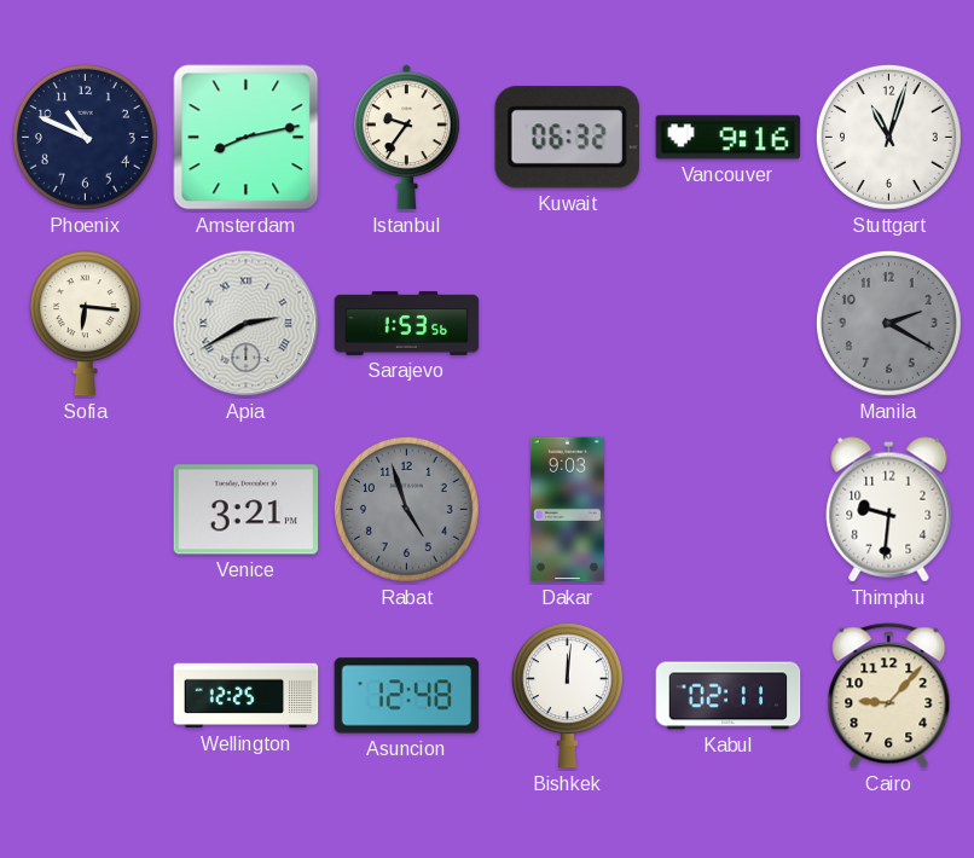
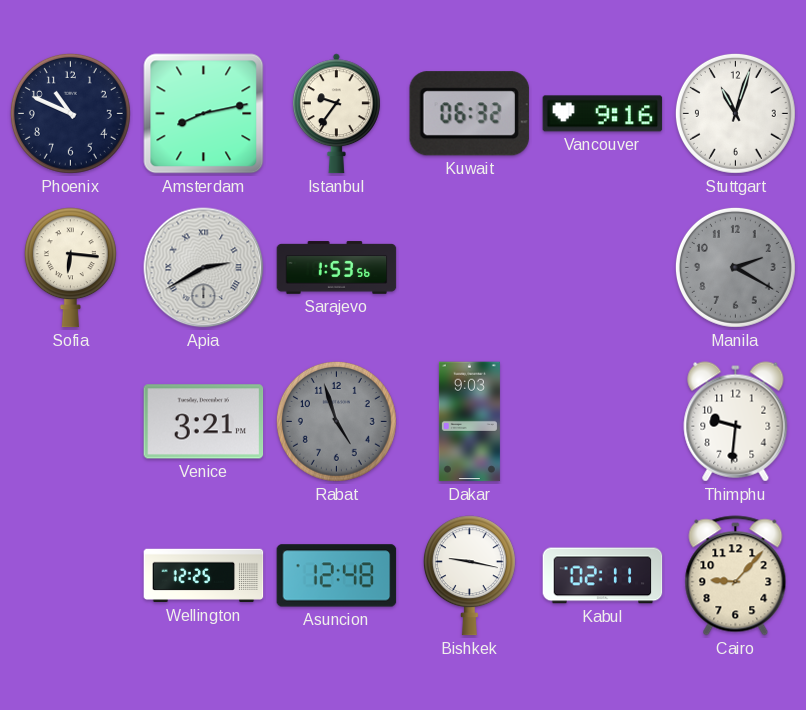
Bishkek: 12:01 -> 9:17
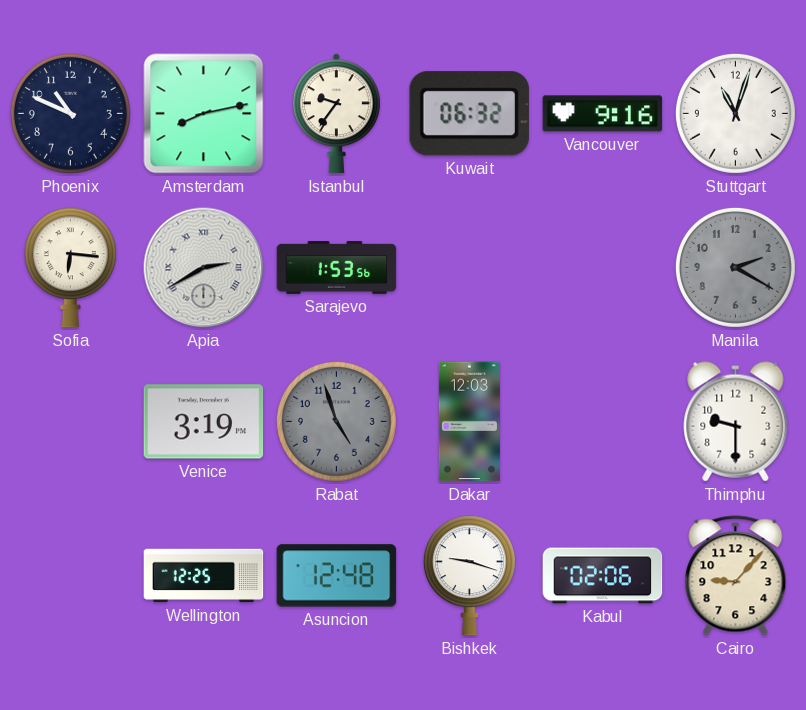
Venice: 3:21 -> 3:19
Dakar: 9:03 -> 12:03
Thimphu: 9:31 -> 9:30
Bishkek: 9:17 -> 9:18
Kabul: 02:11 -> 02:06
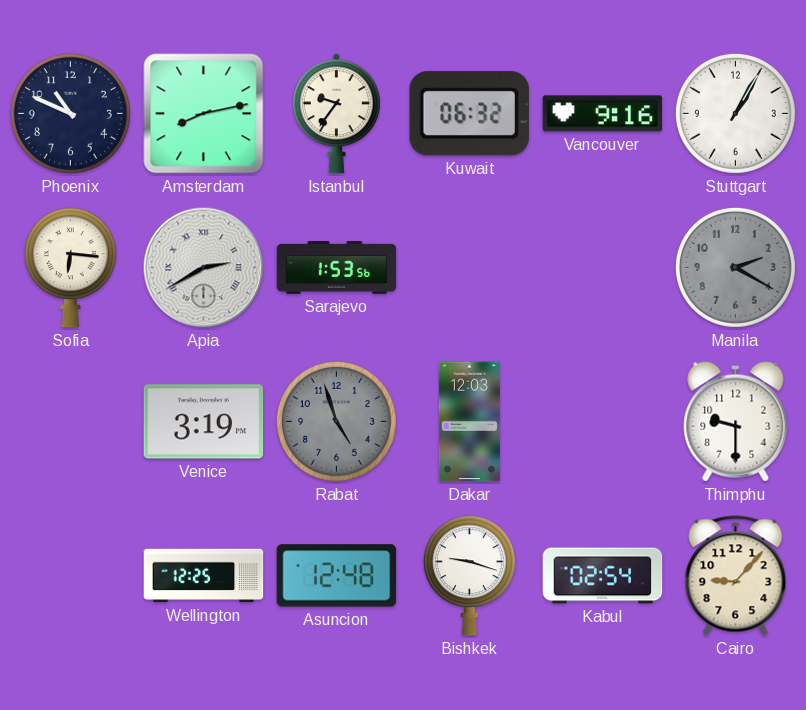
Stuttgart: 11:03 -> 1:05
Kabul: 02:06 -> 02:54
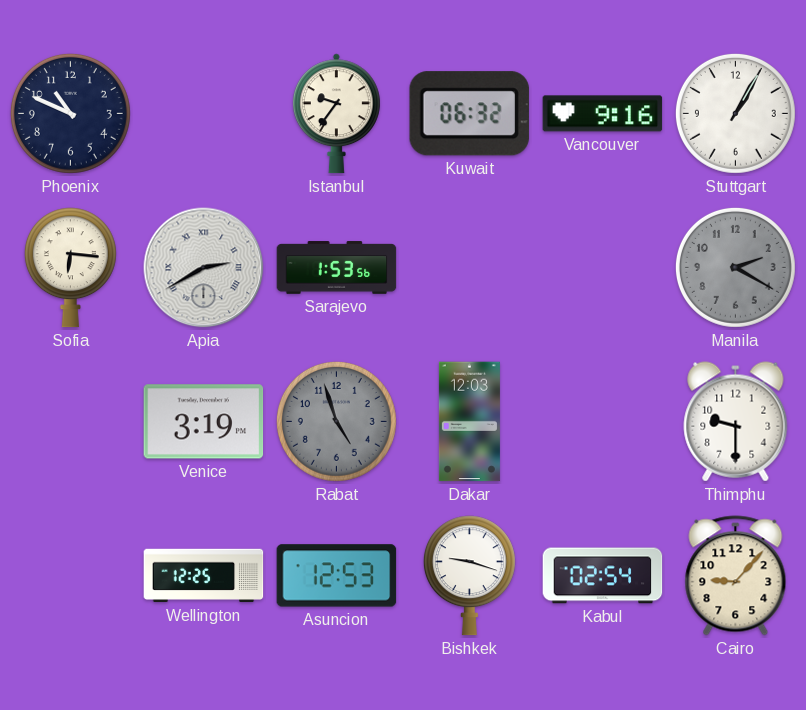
Amsterdam: 8:13 -> none
Asuncion: 12:48 -> 12:53
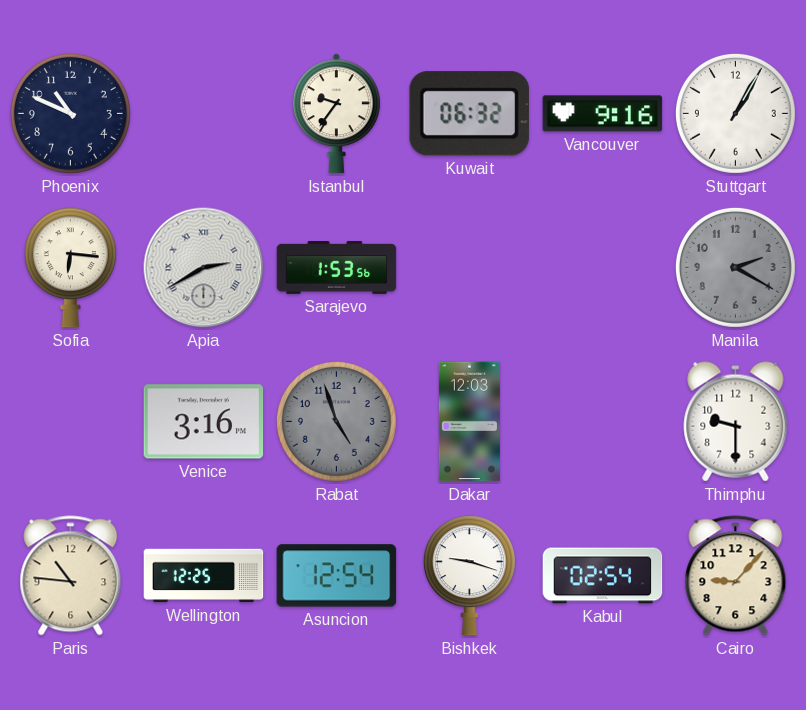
Venice: 3:19 -> 3:16
Paris: none -> 10:46
Asuncion: 12:53 -> 12:54
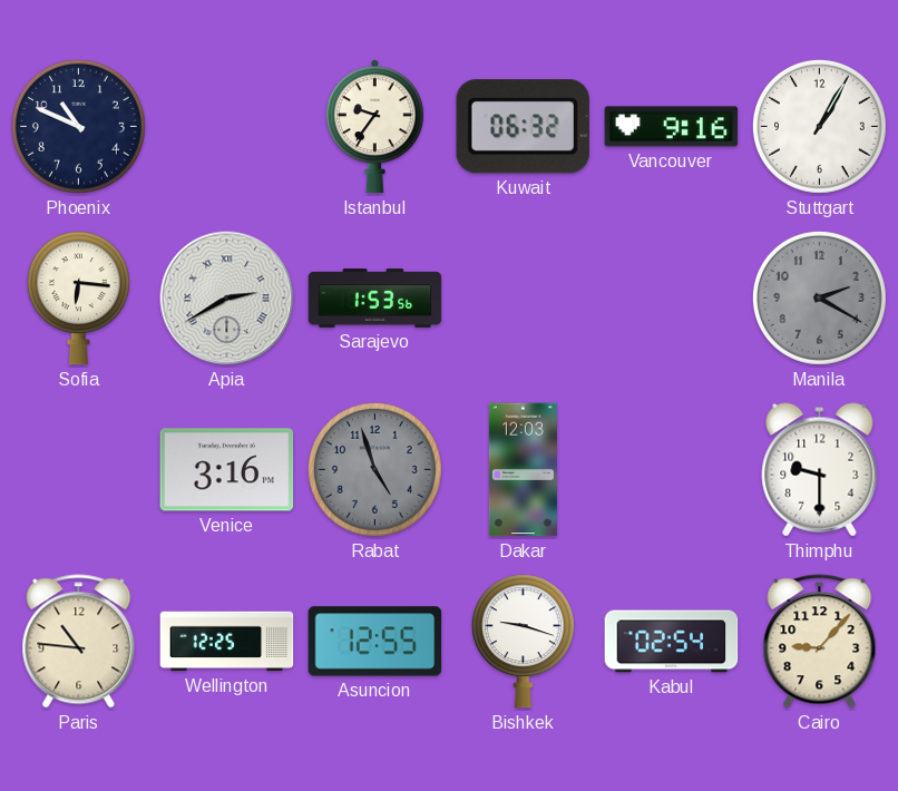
Asuncion: 12:54 -> 12:55
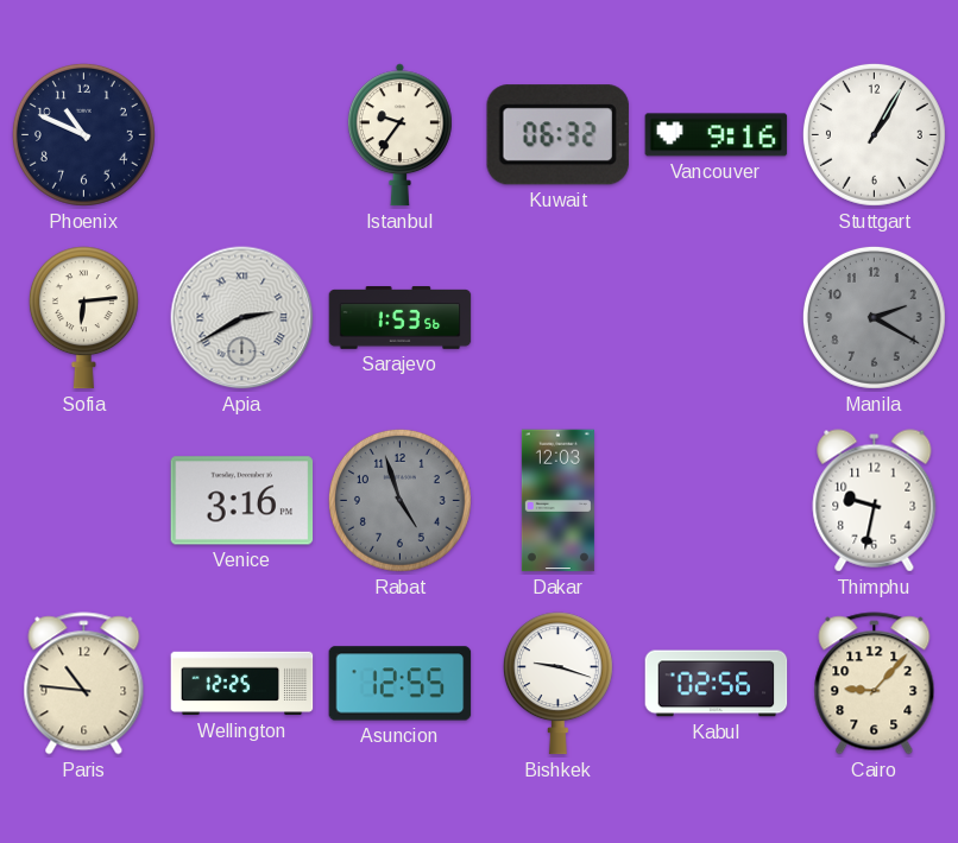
Sofia: 6:16 -> 6:14
Thimphu: 9:30 -> 9:32
Kabul: 02:54 -> 02:56
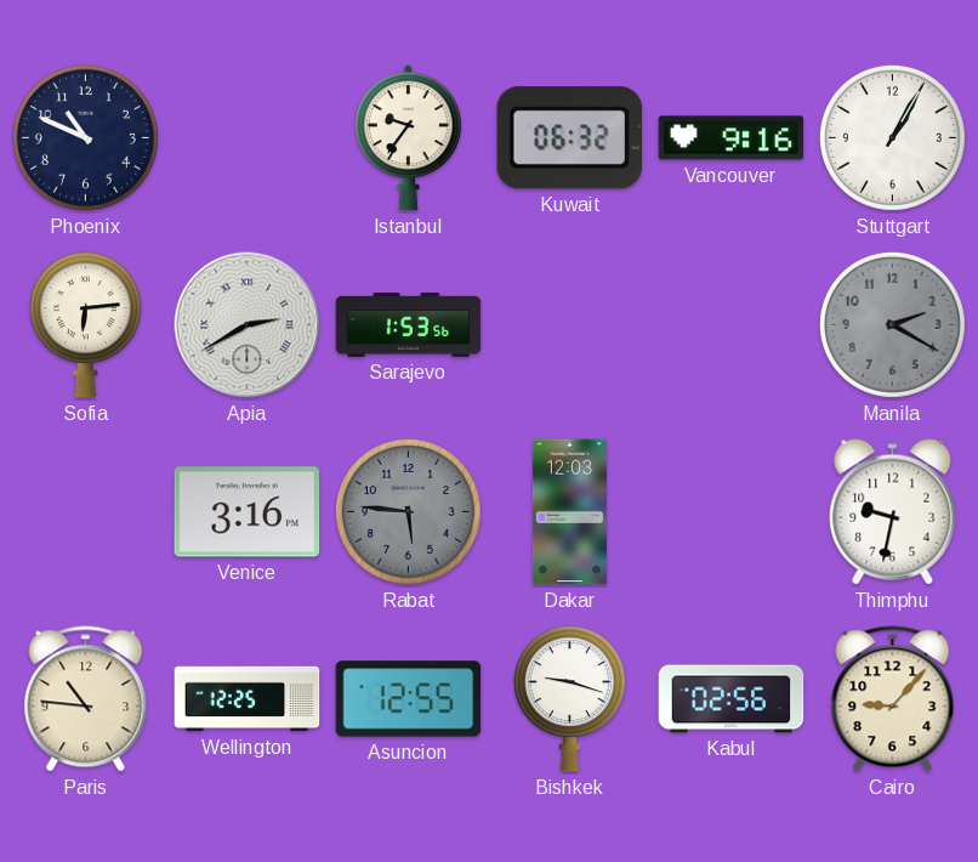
Rabat: 4:57 -> 5:46
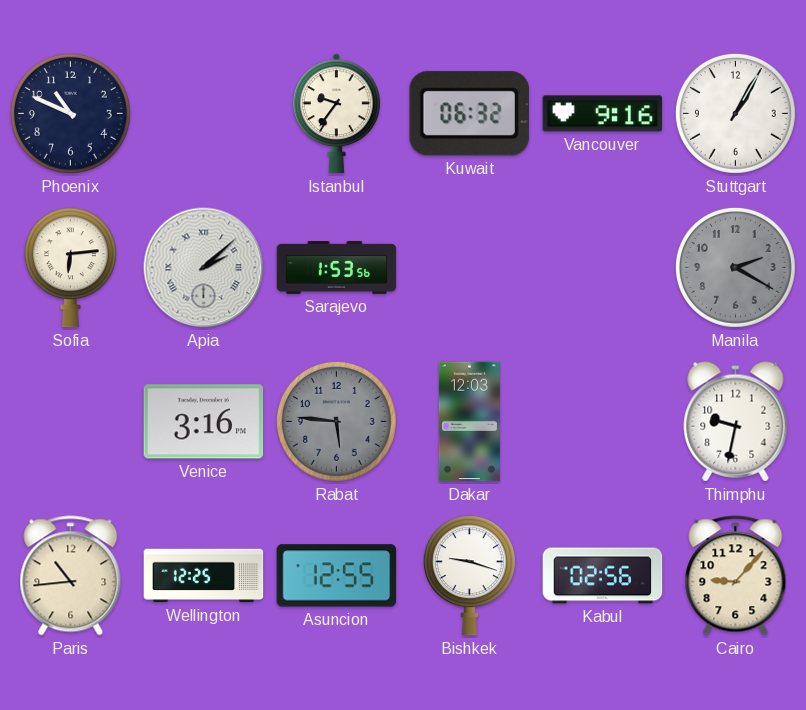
Apia: 2:40 -> 2:08
Paris: 10:46 -> 10:44
